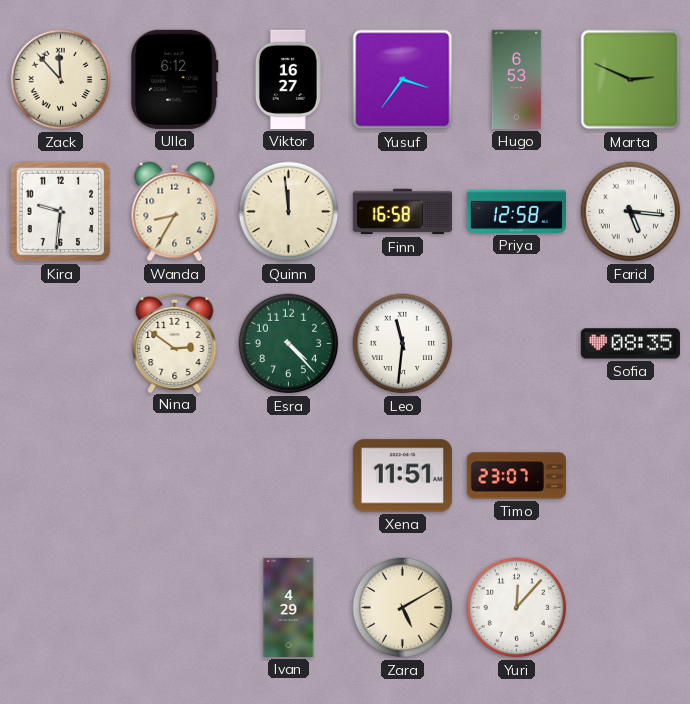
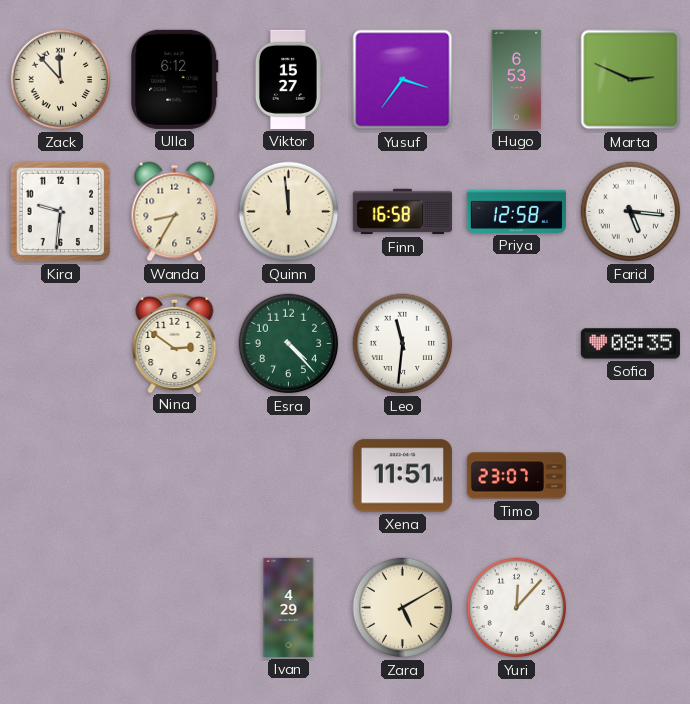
Viktor: 16:27 -> 15:27
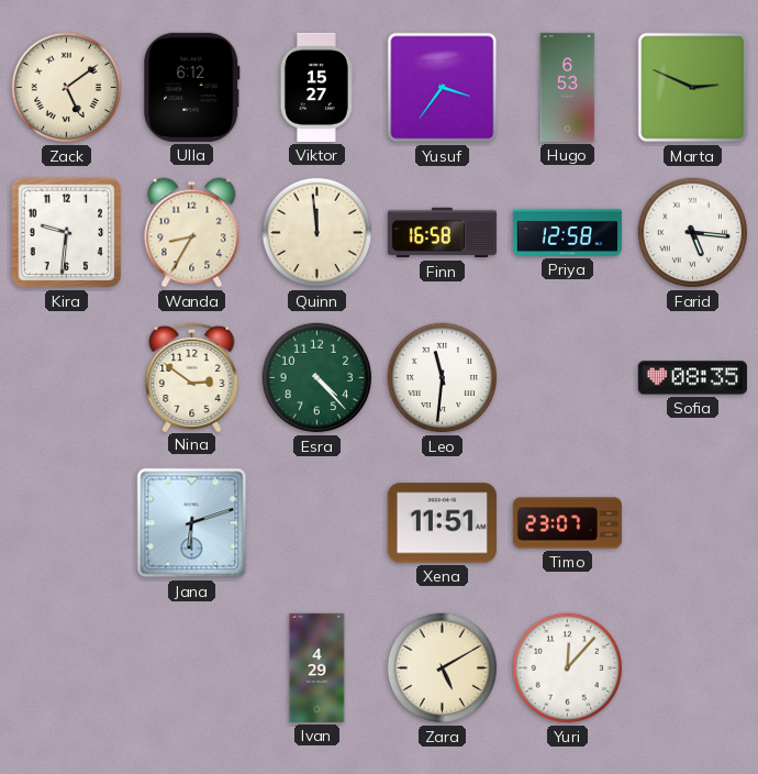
Zack: 11:53 -> 5:09
Jana: none -> 6:12
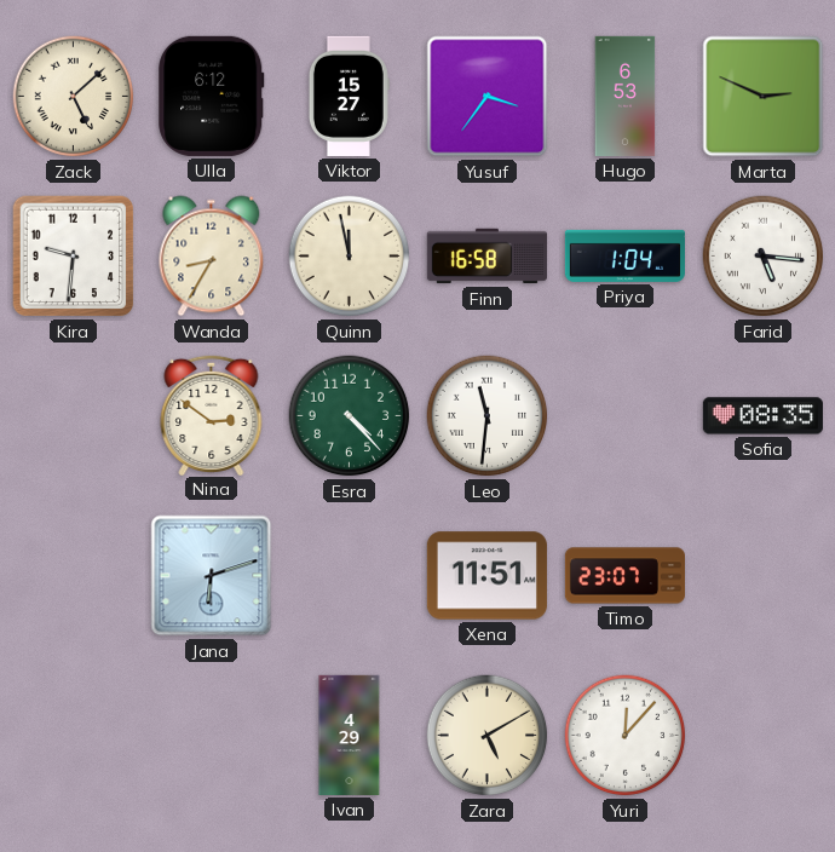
Zack: 5:09 -> 5:08
Quinn: 11:59 -> 11:58
Priya: 12:58 -> 1:04
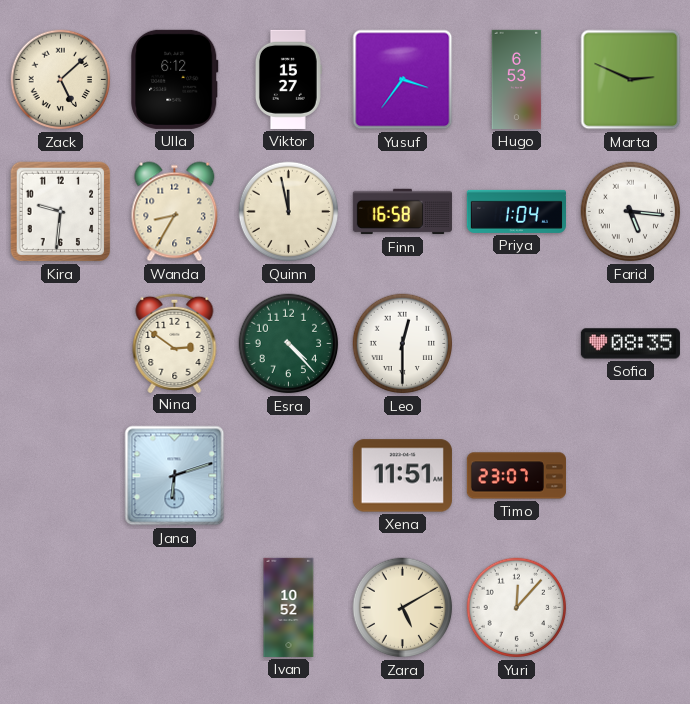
Leo: 11:31 -> 12:30
Ivan: 4:29 -> 10:52
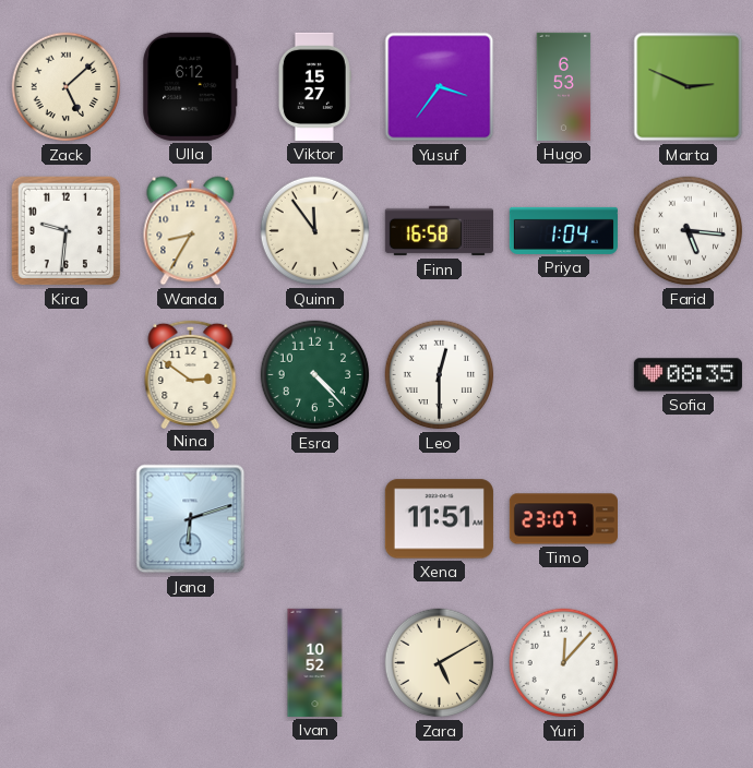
Quinn: 11:58 -> 11:54
